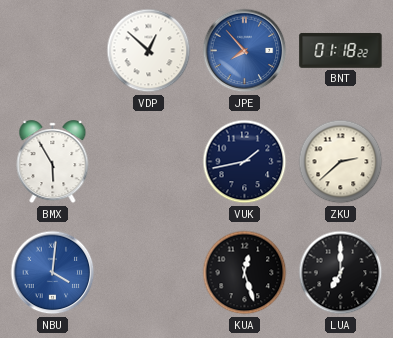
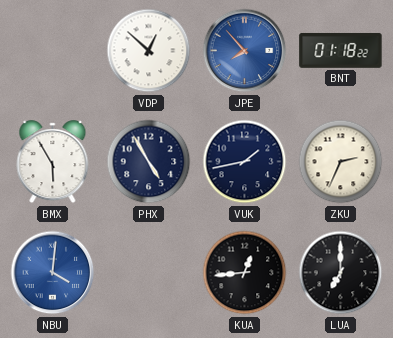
PHX: none -> 4:55
ZKU: 2:38 -> 2:34
KUA: 12:27 -> 12:44
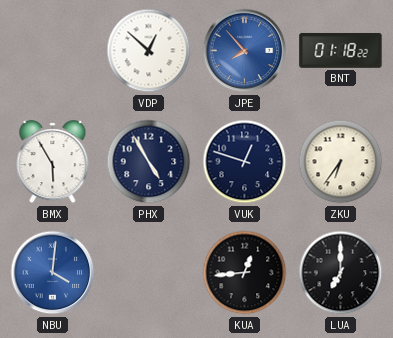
VUK: 1:43 -> 12:48
ZKU: 2:34 -> 6:36
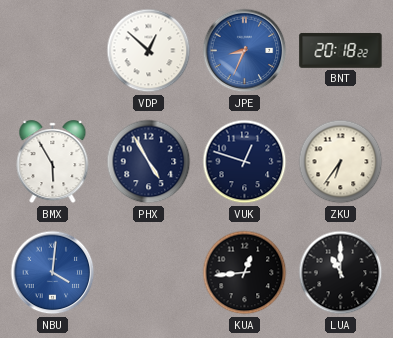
JPE: 7:53 -> 8:34
BNT: 01:18 -> 20:18
LUA: 7:00 -> 11:00
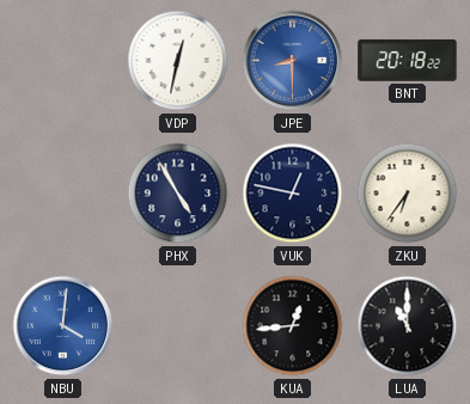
VDP: 12:52 -> 12:32
JPE: 8:34 -> 8:30
BMX: 5:55 -> none
VUK: 12:48 -> 12:47
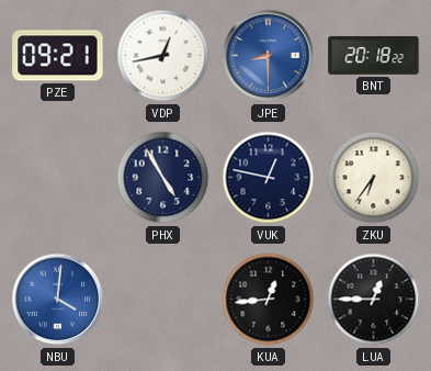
PZE: none -> 09:21
VDP: 12:32 -> 12:43
LUA: 11:00 -> 12:45
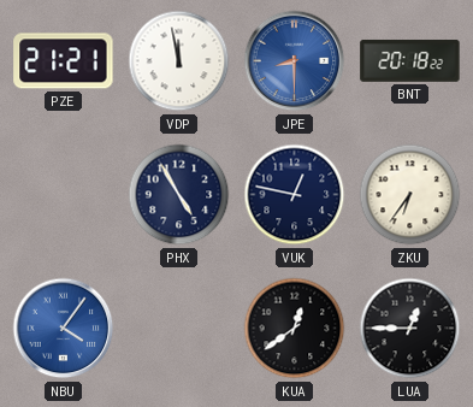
PZE: 09:21 -> 21:21
VDP: 12:43 -> 11:58
NBU: 4:01 -> 4:06
KUA: 12:44 -> 12:39
